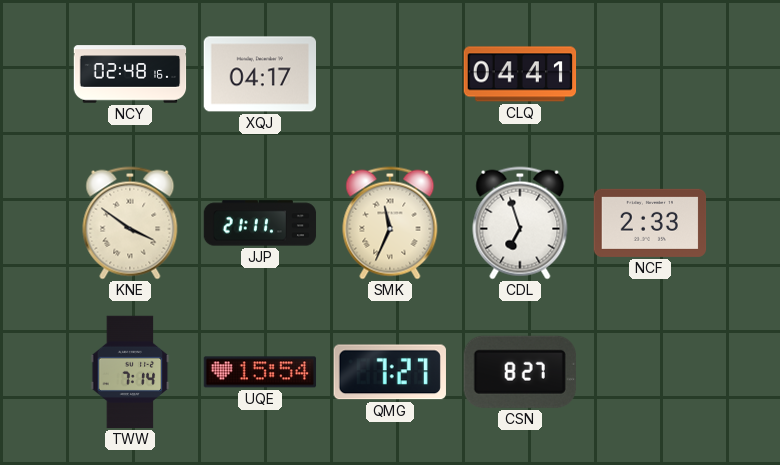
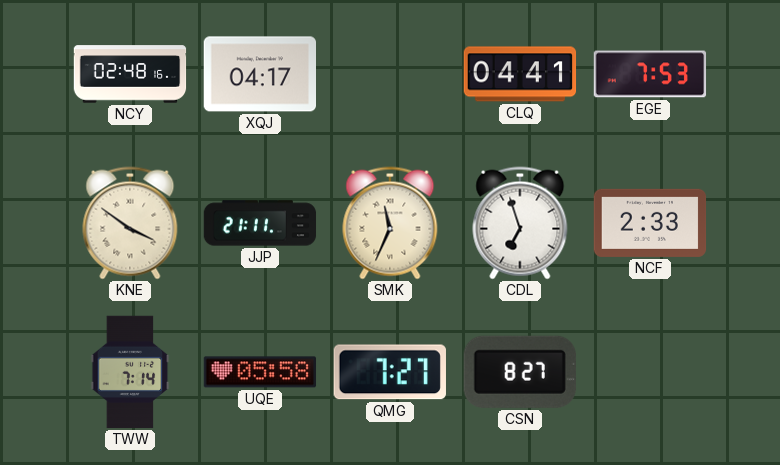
EGE: none -> 7:53
UQE: 15:54 -> 05:58
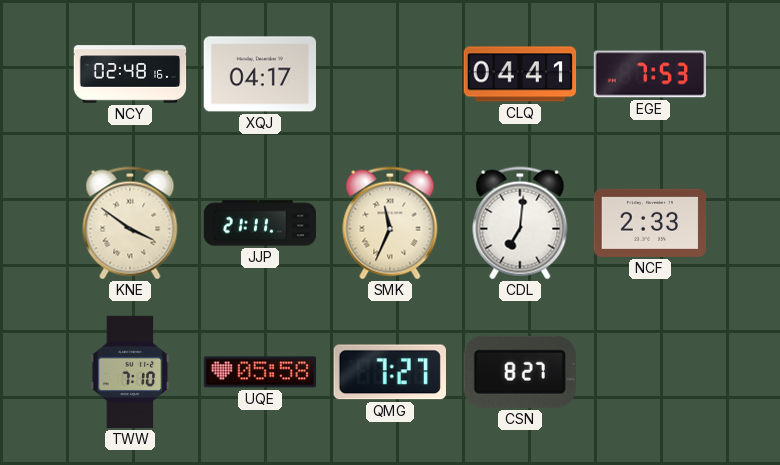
CDL: 6:57 -> 7:01
TWW: 7:14 -> 7:10
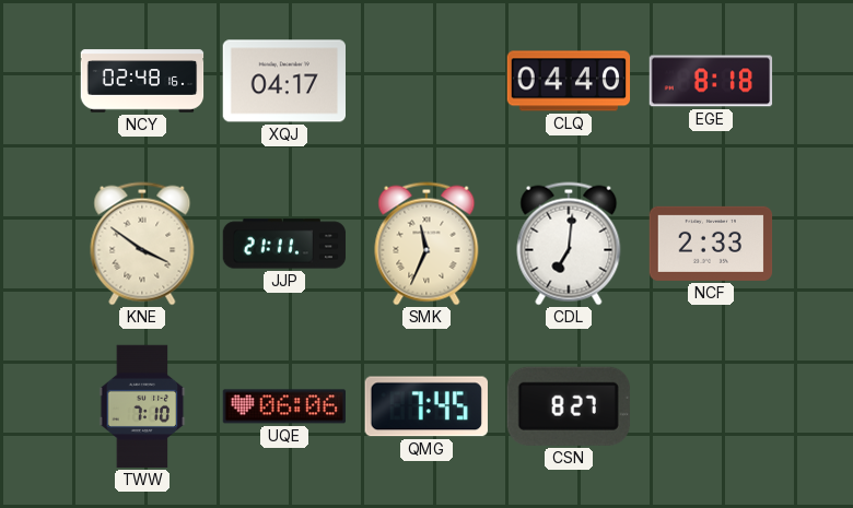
CLQ: 04:41 -> 04:40
EGE: 7:53 -> 8:18
UQE: 05:58 -> 06:06
QMG: 7:27 -> 7:45
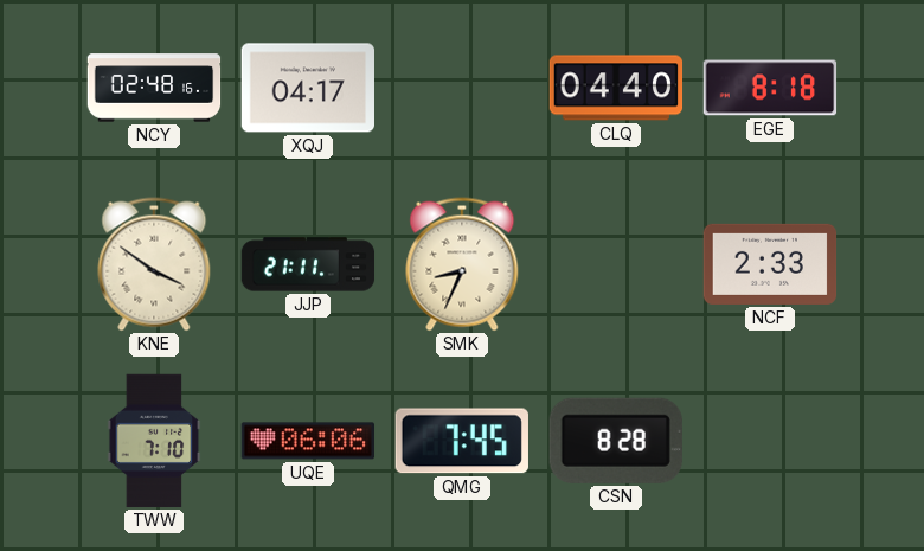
SMK: 11:34 -> 8:34
CDL: 7:01 -> none
CSN: 8:27 -> 8:28
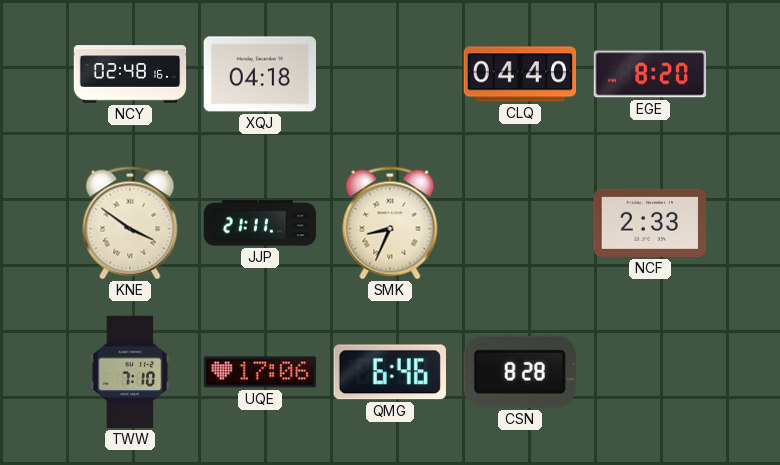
XQJ: 04:17 -> 04:18
EGE: 8:18 -> 8:20
UQE: 06:06 -> 17:06
QMG: 7:45 -> 6:46
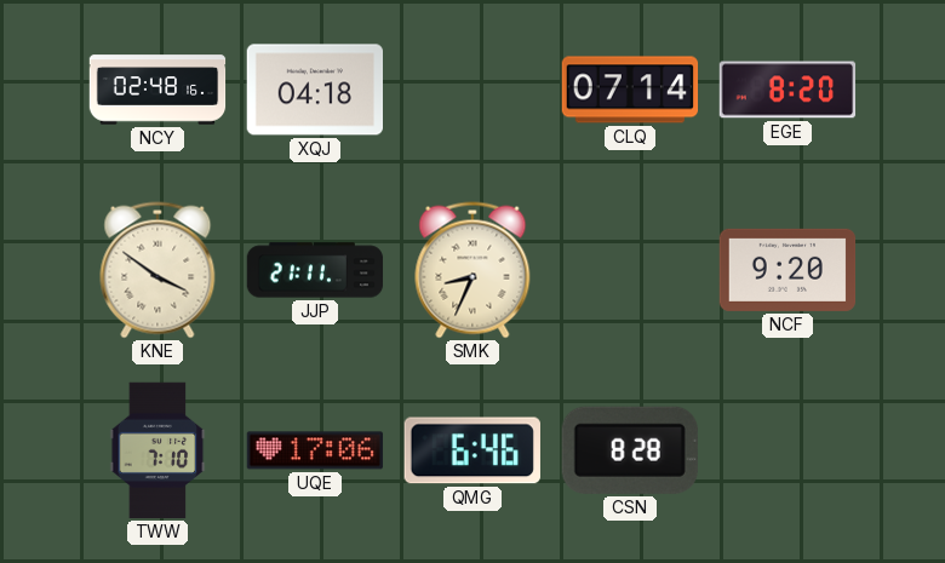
CLQ: 04:40 -> 07:14
NCF: 2:33 -> 9:20
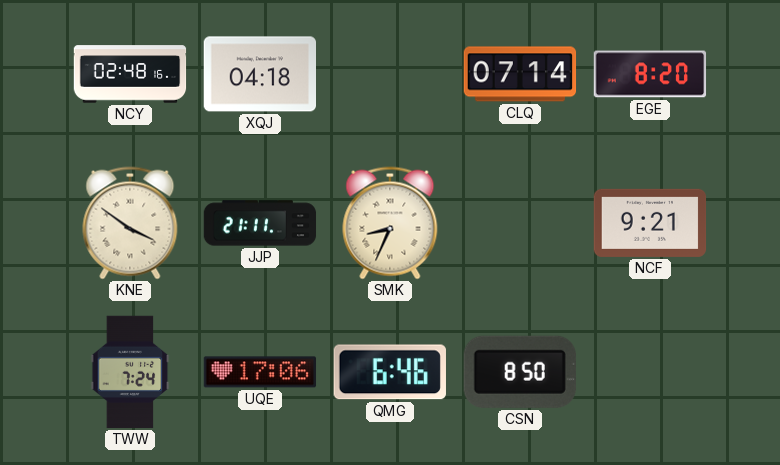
NCF: 9:20 -> 9:21
TWW: 7:10 -> 7:24
CSN: 8:28 -> 8:50
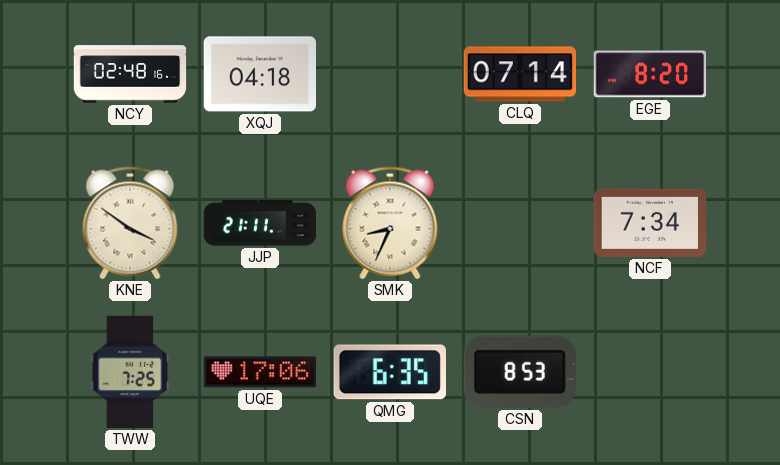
NCF: 9:21 -> 7:34
TWW: 7:24 -> 7:25
QMG: 6:46 -> 6:35
CSN: 8:50 -> 8:53
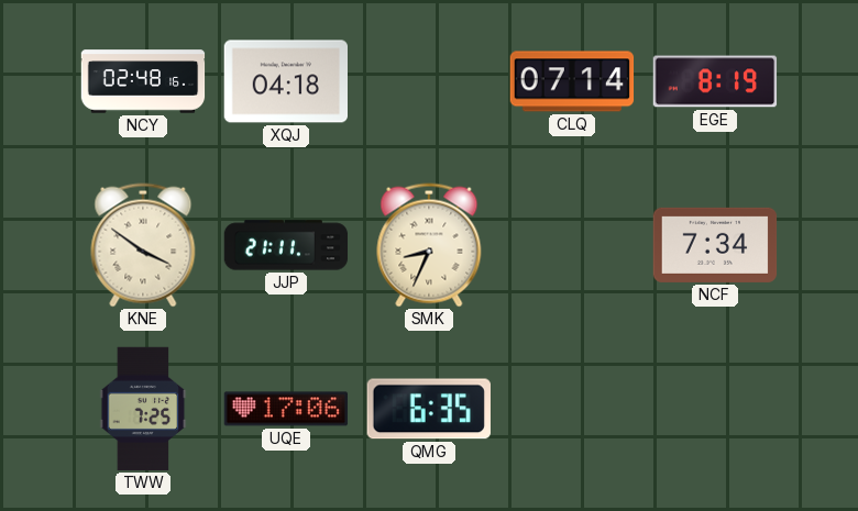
EGE: 8:20 -> 8:19
CSN: 8:53 -> none
